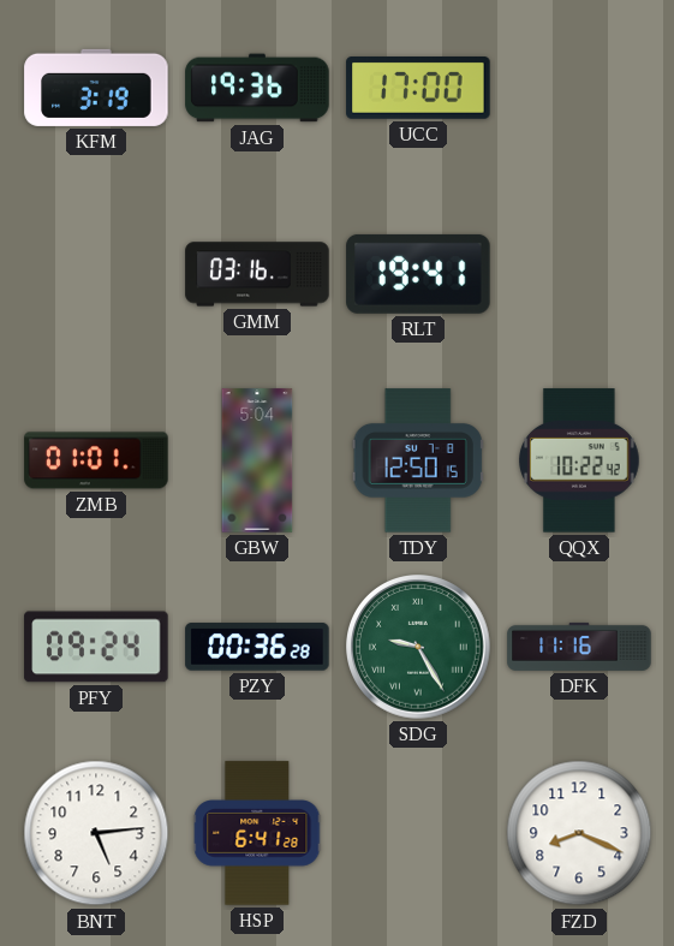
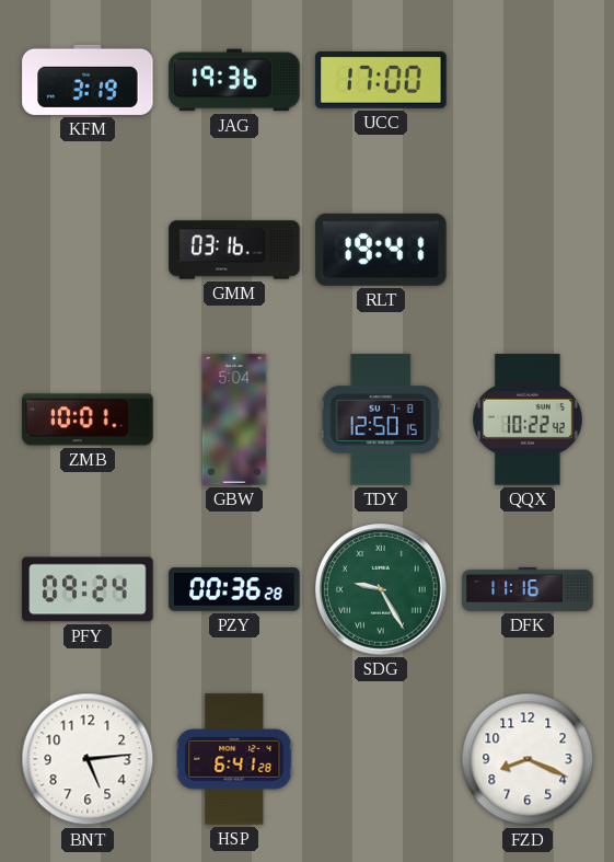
ZMB: 01:01 -> 10:01
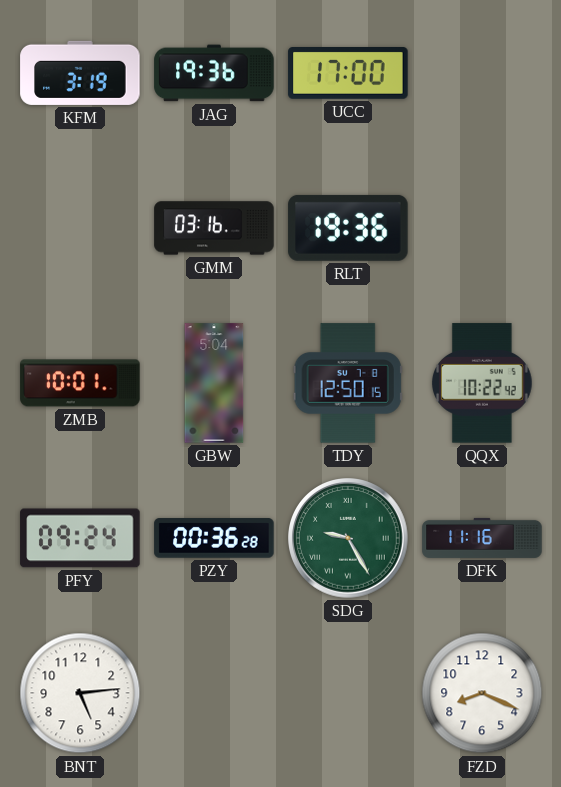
RLT: 19:41 -> 19:36
HSP: 6:41 -> none
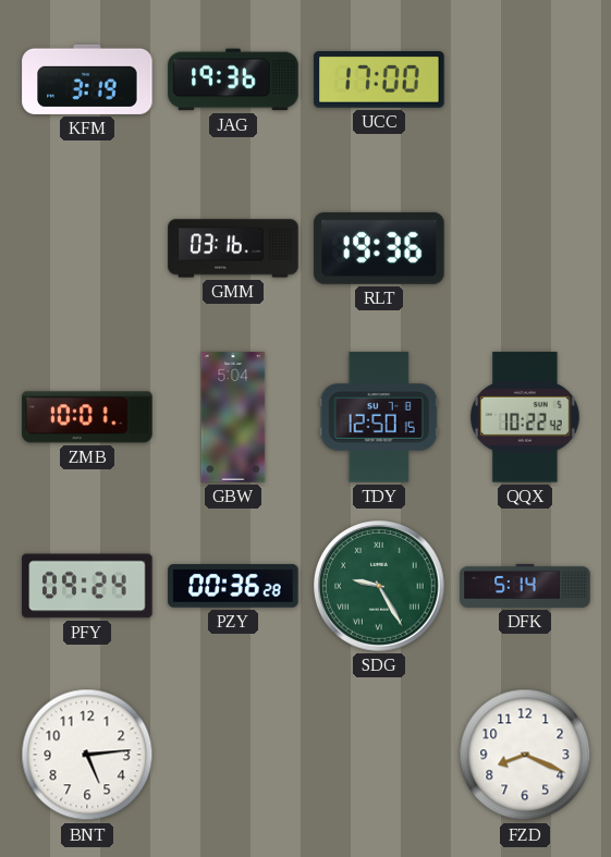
DFK: 11:16 -> 5:14
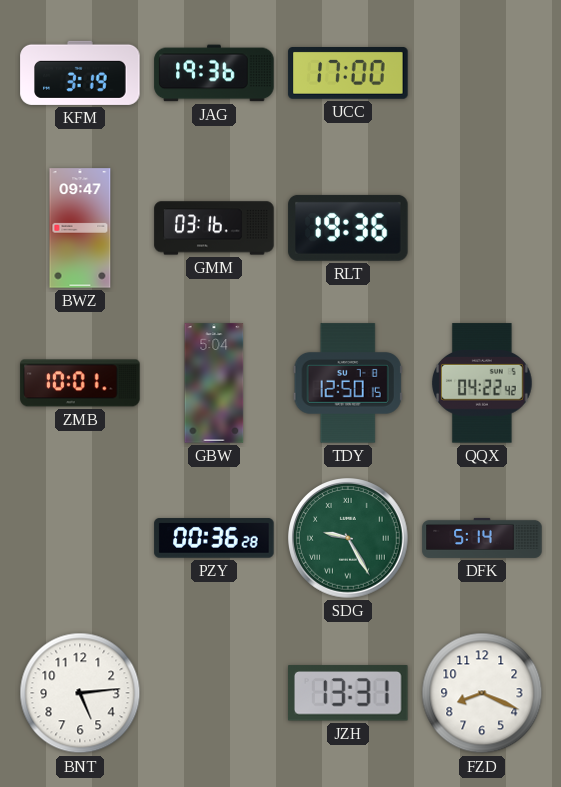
BWZ: none -> 09:47
QQX: 10:22 -> 04:22
PFY: 09:24 -> none
JZH: none -> 13:31
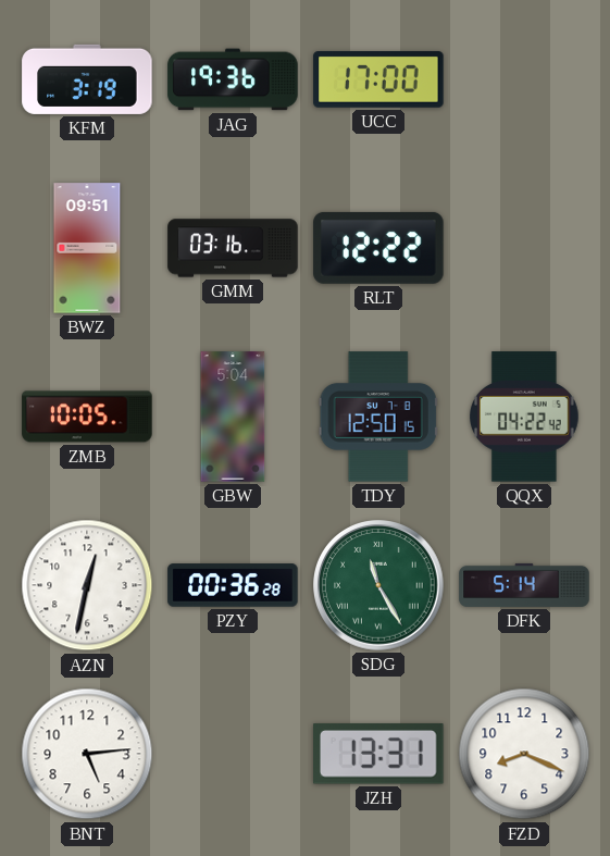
BWZ: 09:47 -> 09:51
RLT: 19:36 -> 12:22
ZMB: 10:01 -> 10:05
AZN: none -> 12:32
SDG: 9:25 -> 11:25
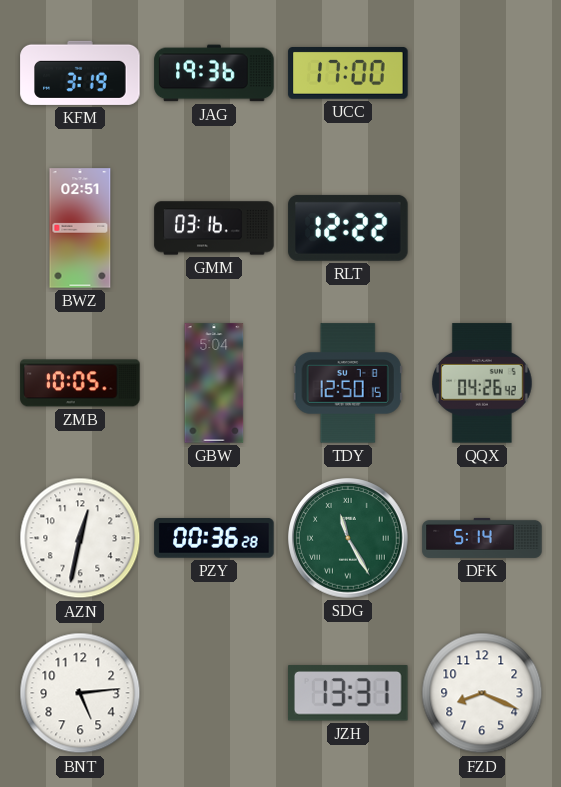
BWZ: 09:51 -> 02:51
QQX: 04:22 -> 04:26
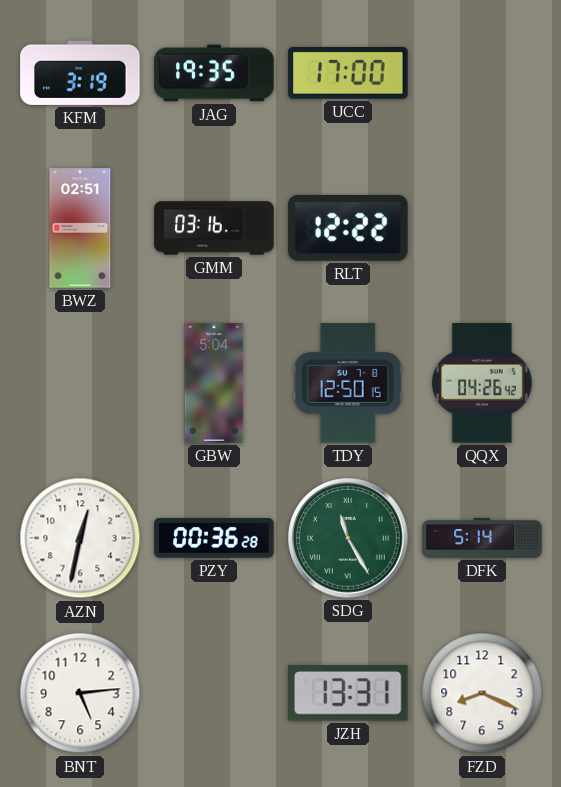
JAG: 19:36 -> 19:35
ZMB: 10:05 -> none
